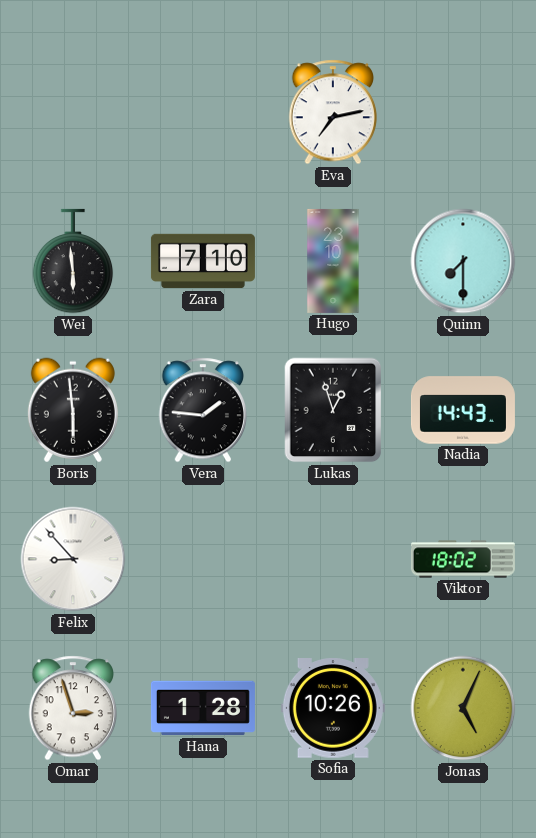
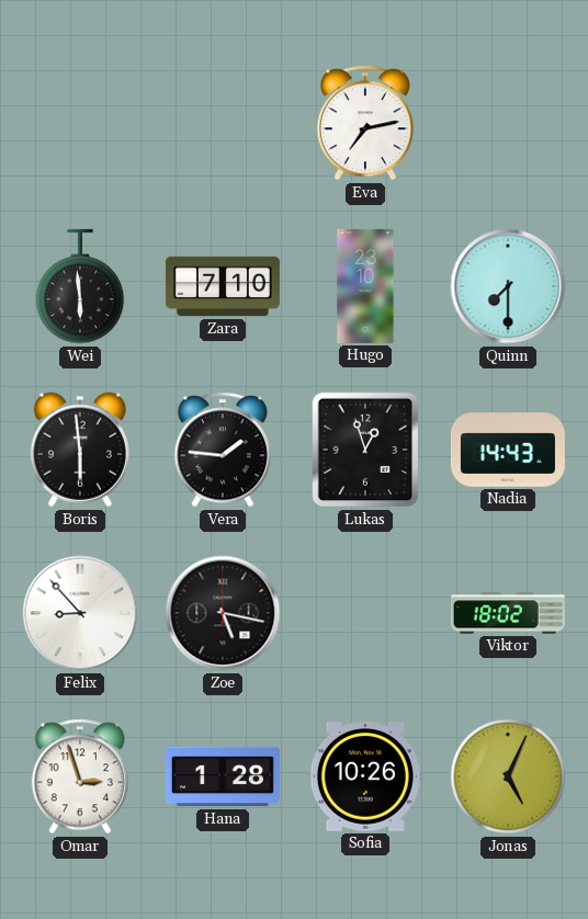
Zoe: none -> 5:17
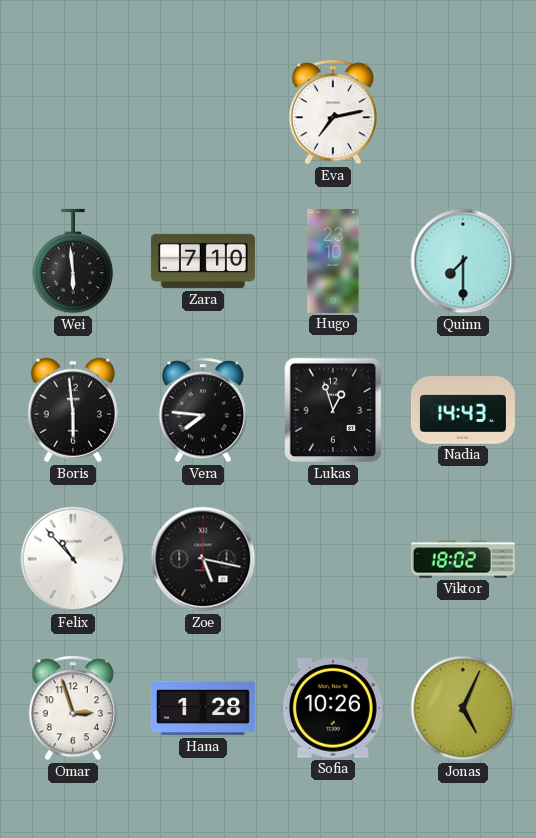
Vera: 1:46 -> 7:46
Felix: 8:53 -> 10:53
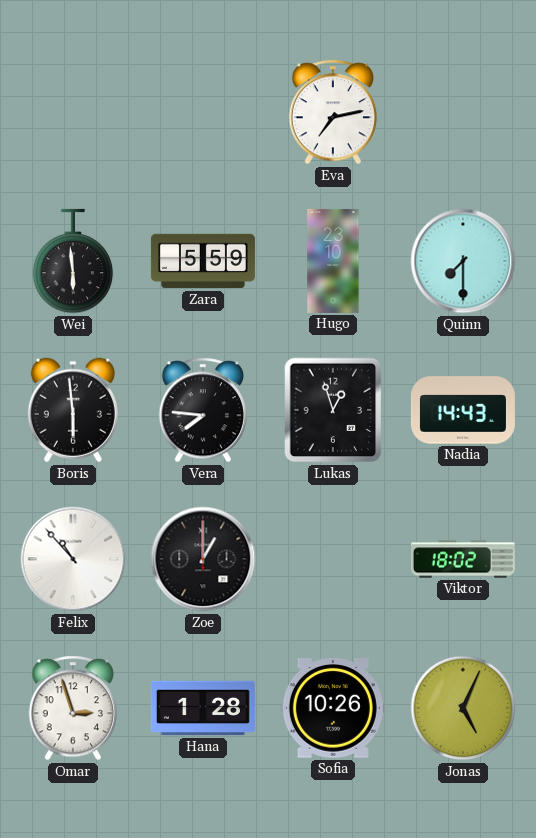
Zara: 7:10 -> 5:59
Zoe: 5:17 -> 1:00
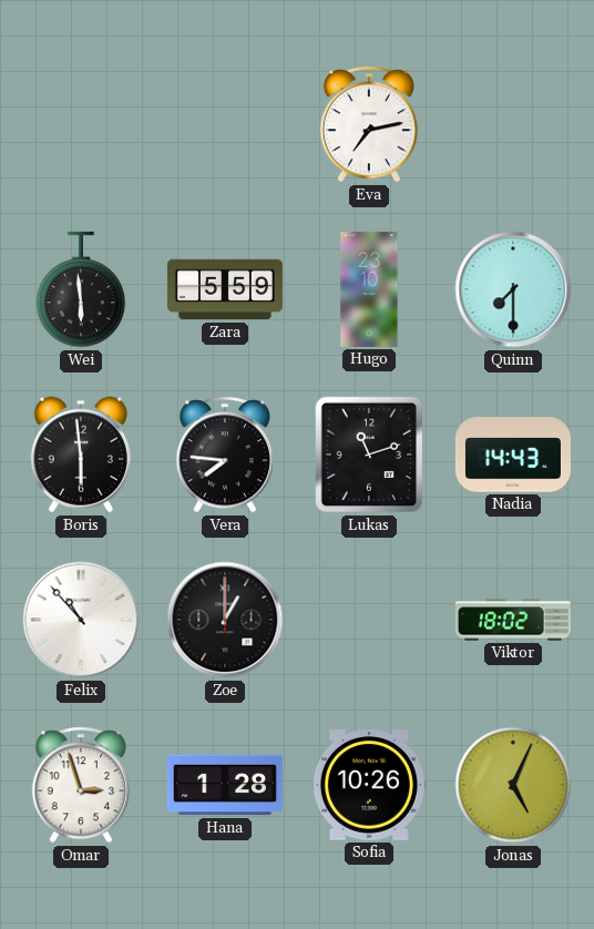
Lukas: 12:57 -> 11:12
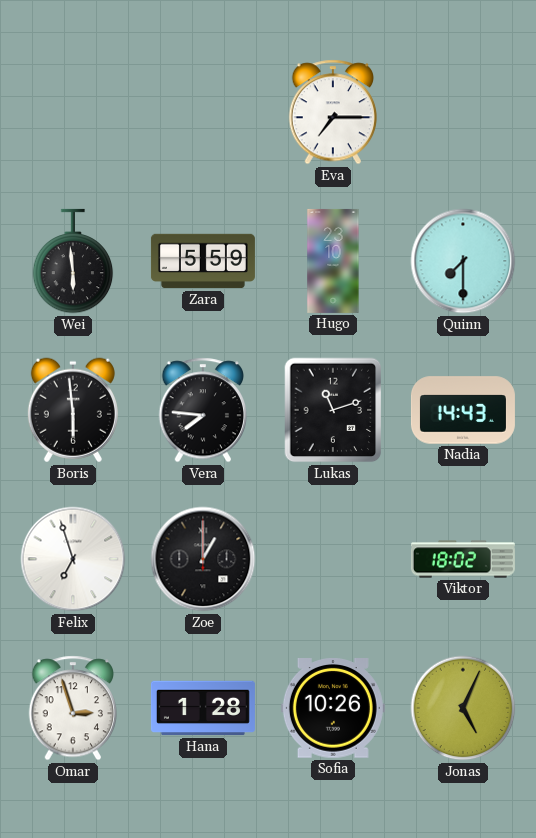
Eva: 7:13 -> 7:15
Felix: 10:53 -> 6:57
